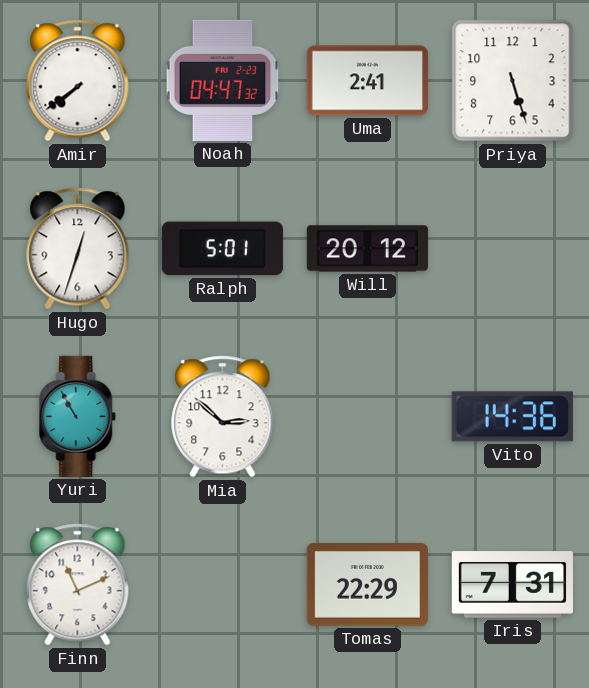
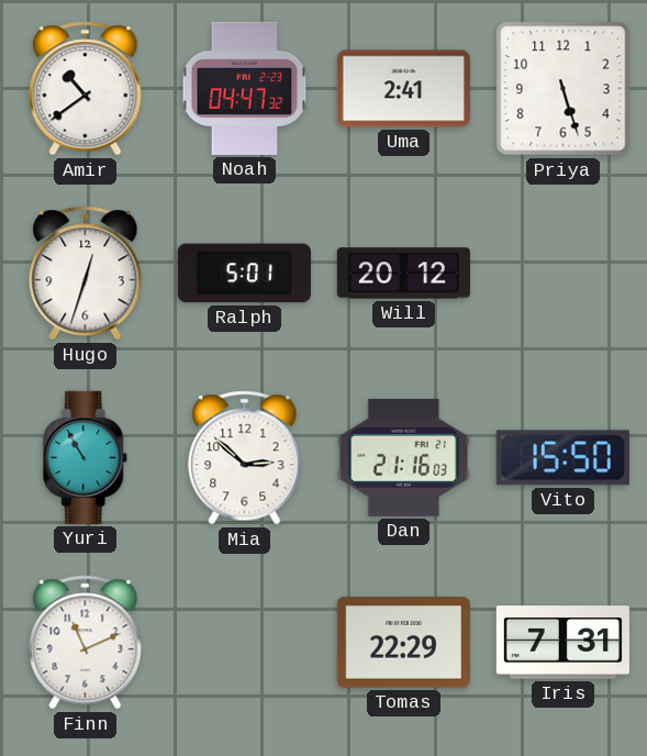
Amir: 7:39 -> 10:39
Dan: none -> 21:16
Vito: 14:36 -> 15:50
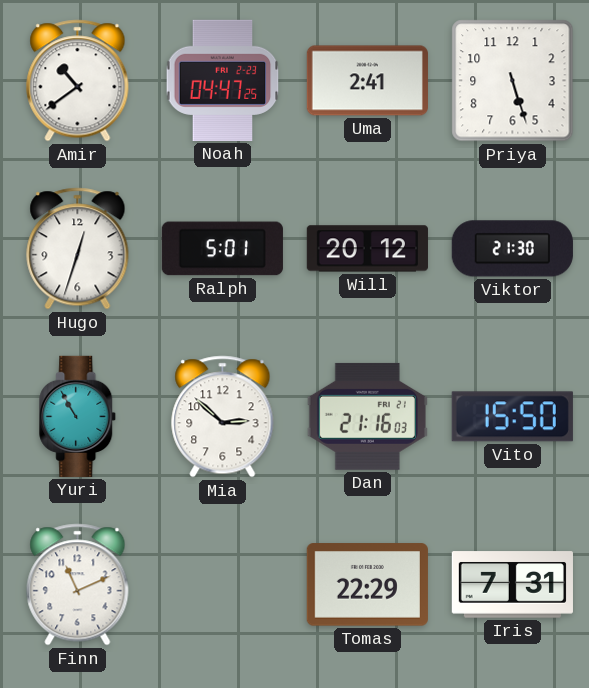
Noah: 04:47:32 -> 04:47:25
Viktor: none -> 21:30
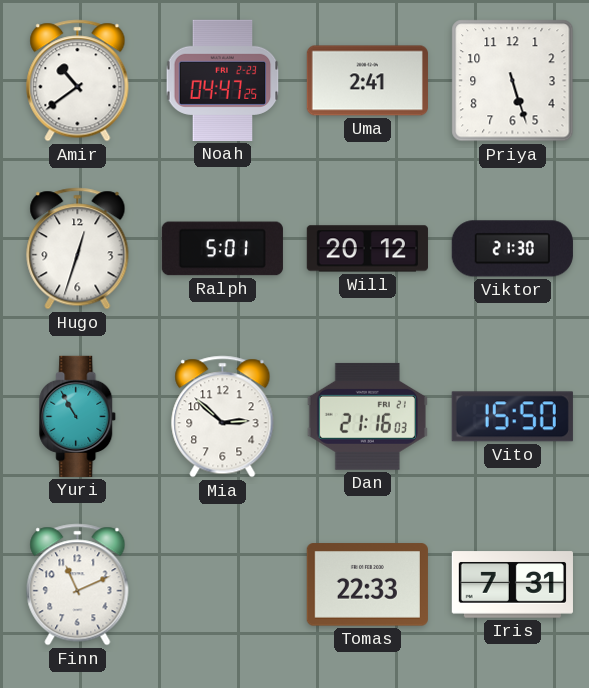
Tomas: 22:29 -> 22:33
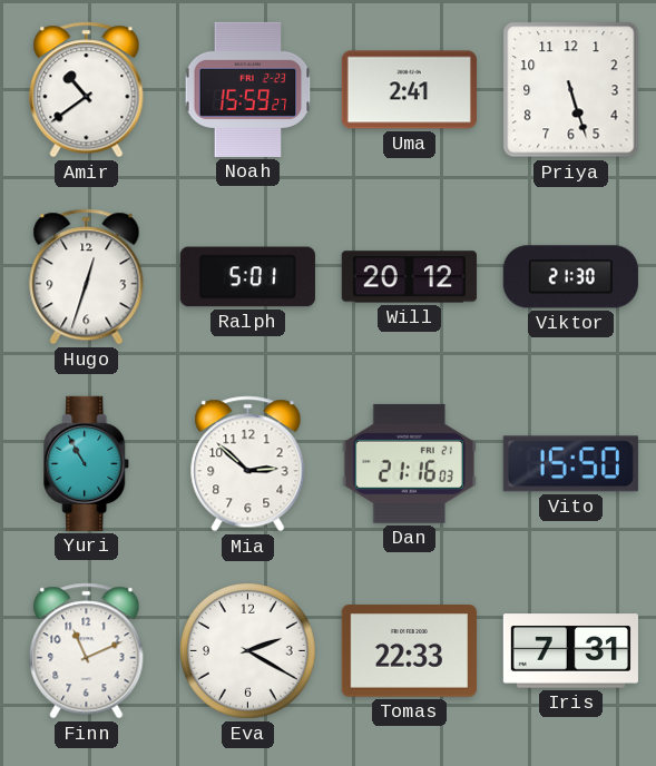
Noah: 04:47 -> 15:59
Eva: none -> 2:20
